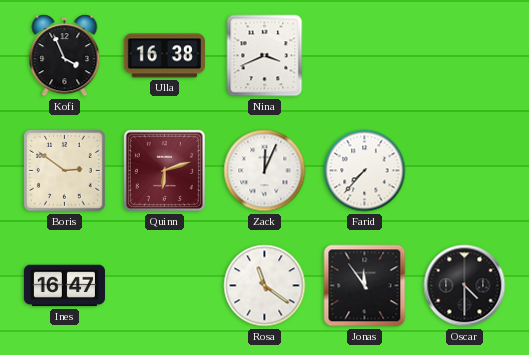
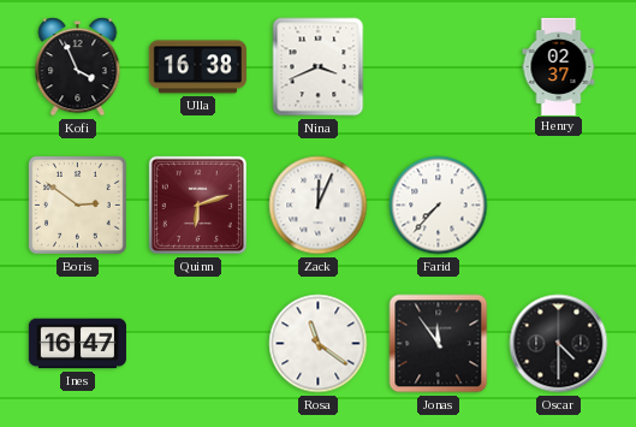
Henry: none -> 02:37
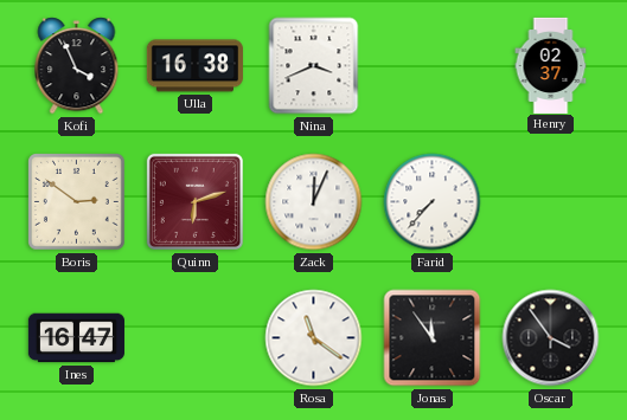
Oscar: 4:30 -> 3:54
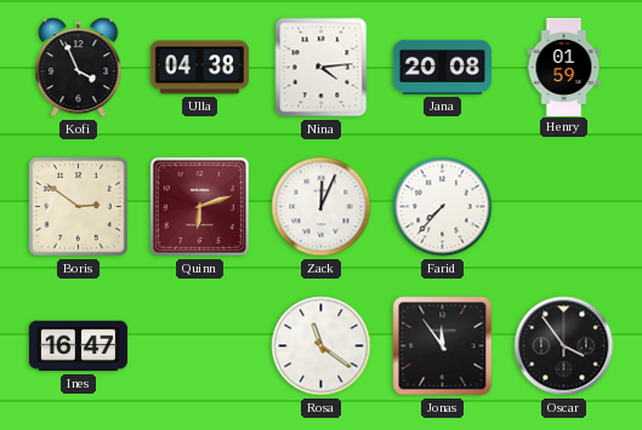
Ulla: 16:38 -> 04:38
Nina: 3:41 -> 4:14
Jana: none -> 20:08
Henry: 02:37 -> 01:59
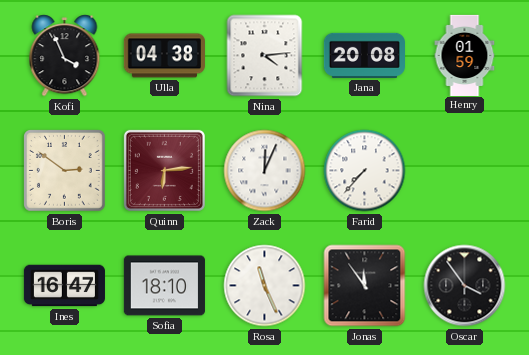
Quinn: 6:12 -> 6:14
Sofia: none -> 18:10
Rosa: 11:21 -> 11:26
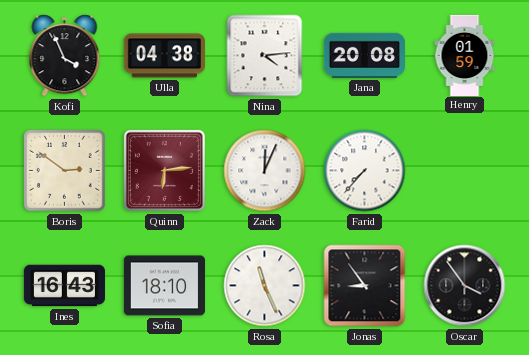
Ines: 16:47 -> 16:43
Jonas: 11:54 -> 8:54
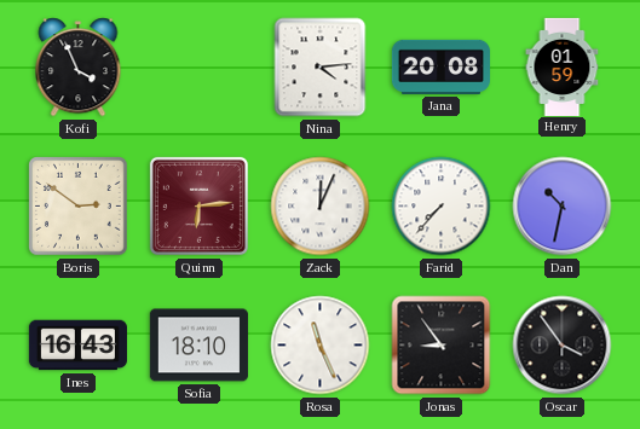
Ulla: 04:38 -> none
Dan: none -> 10:32
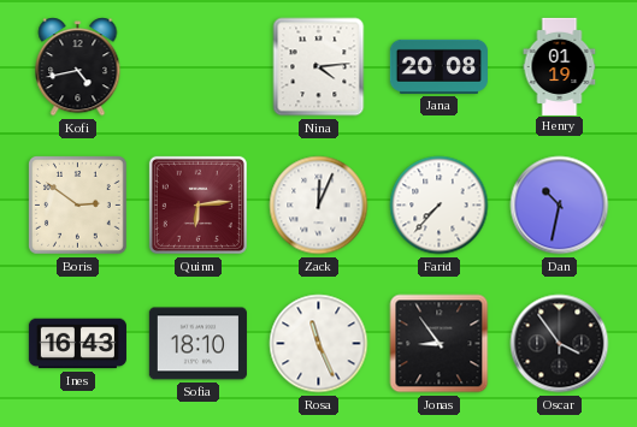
Kofi: 3:56 -> 4:43
Henry: 01:59 -> 01:19
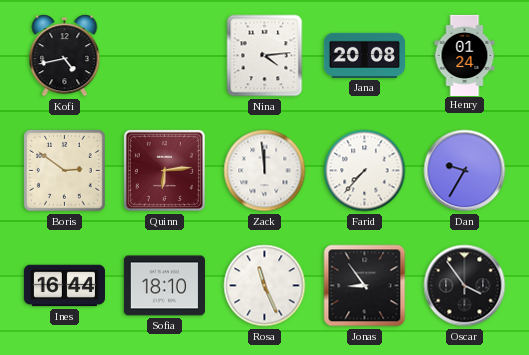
Henry: 01:19 -> 01:24
Zack: 12:04 -> 11:59
Dan: 10:32 -> 9:35
Ines: 16:43 -> 16:44
